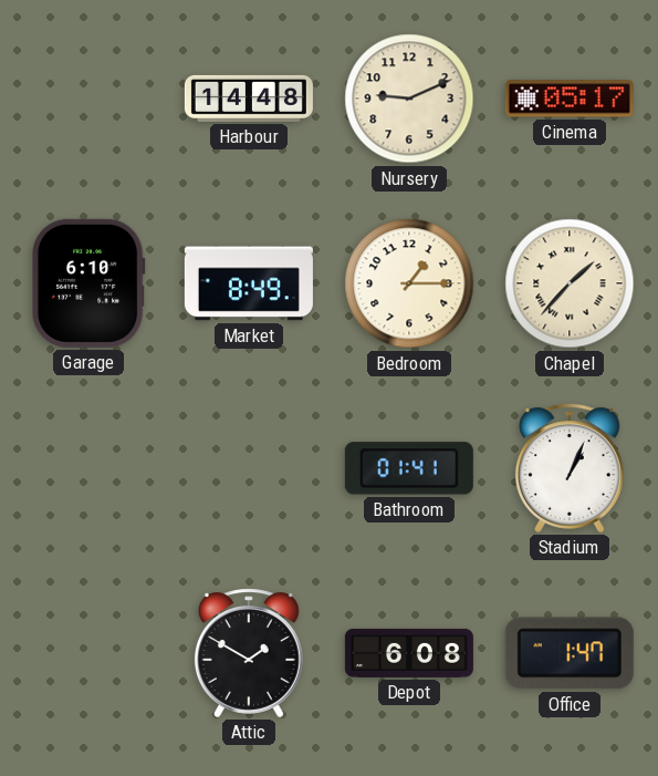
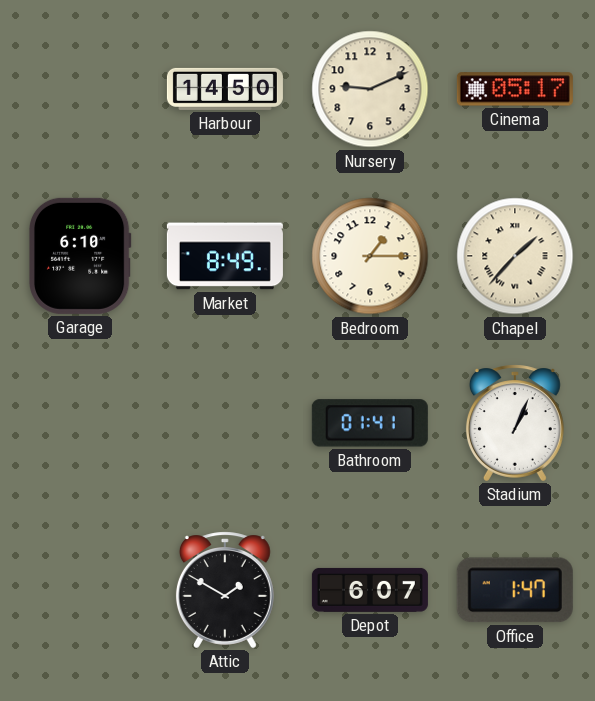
Harbour: 14:48 -> 14:50
Depot: 6:08 -> 6:07
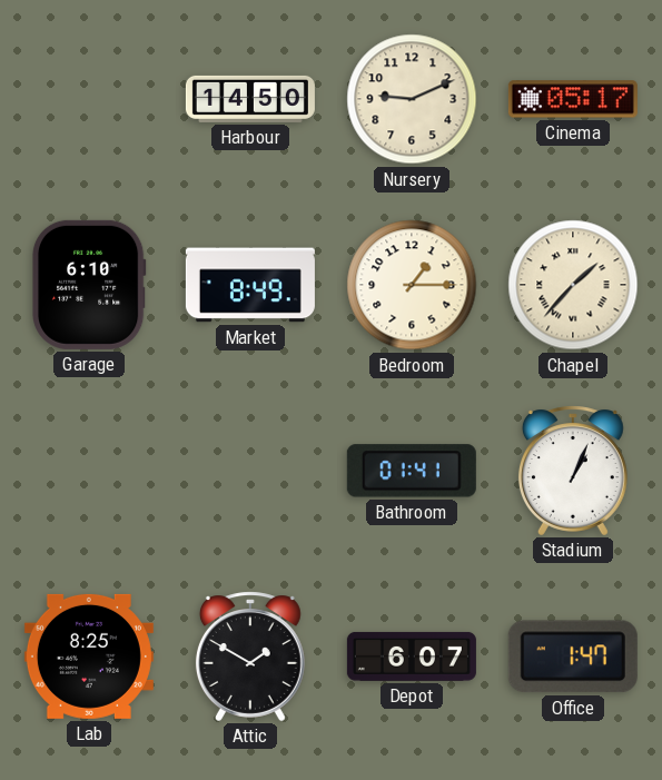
Lab: none -> 8:25
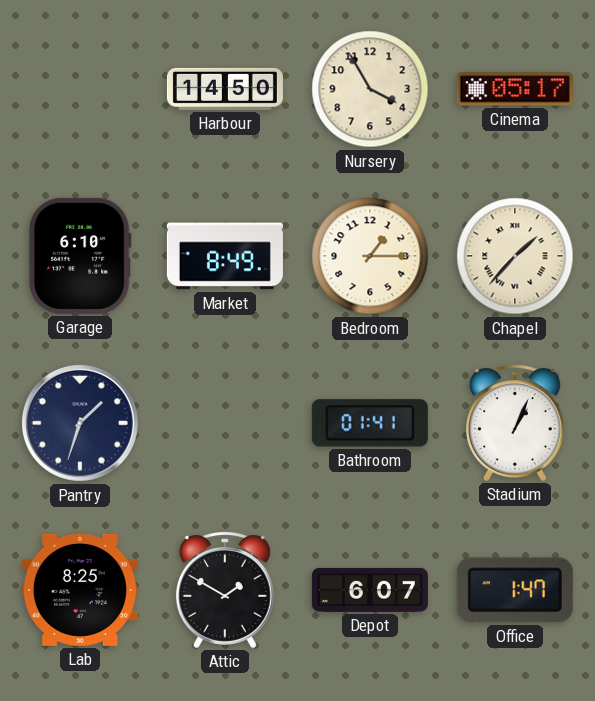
Nursery: 9:11 -> 3:55
Pantry: none -> 1:33
